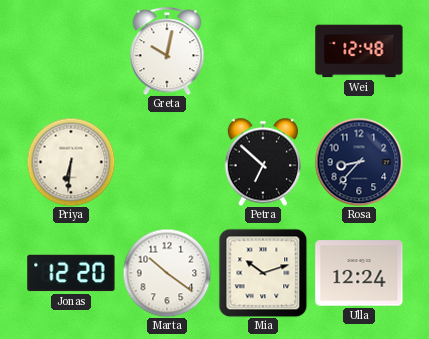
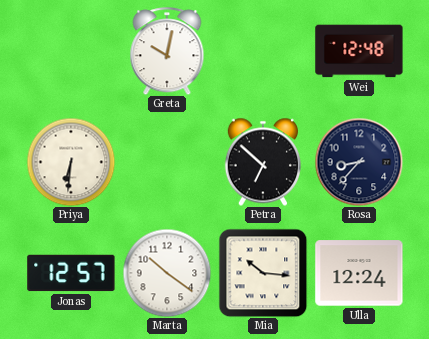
Jonas: 12:20 -> 12:57
Mia: 10:12 -> 10:16
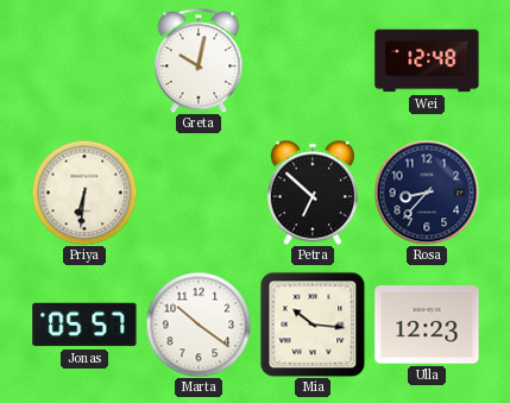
Jonas: 12:57 -> 05:57
Ulla: 12:24 -> 12:23
